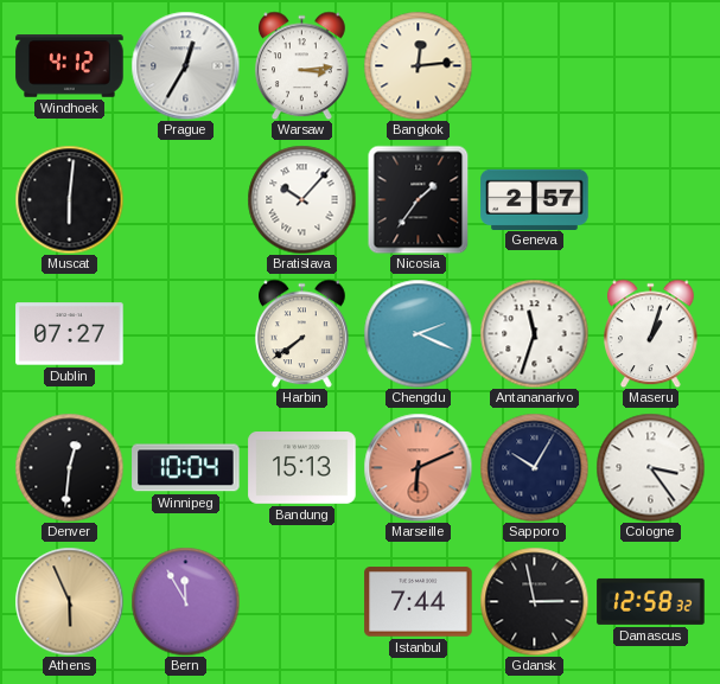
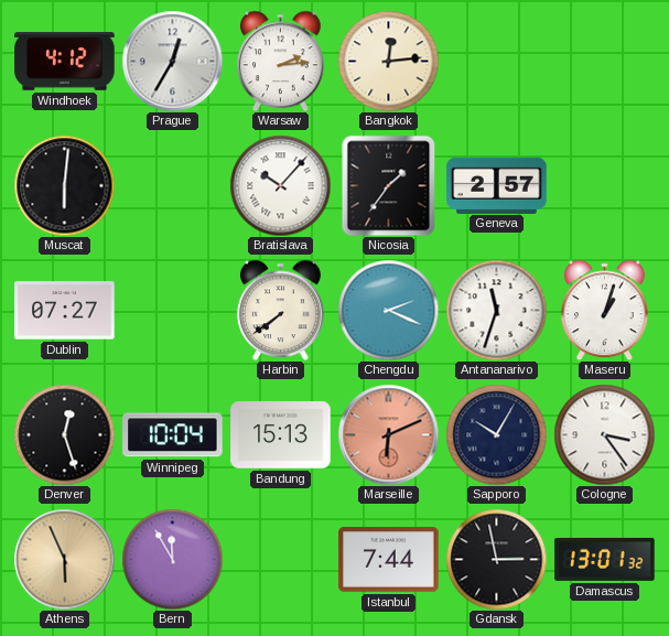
Warsaw: 3:14 -> 2:14
Denver: 12:31 -> 12:27
Damascus: 12:58 -> 13:01
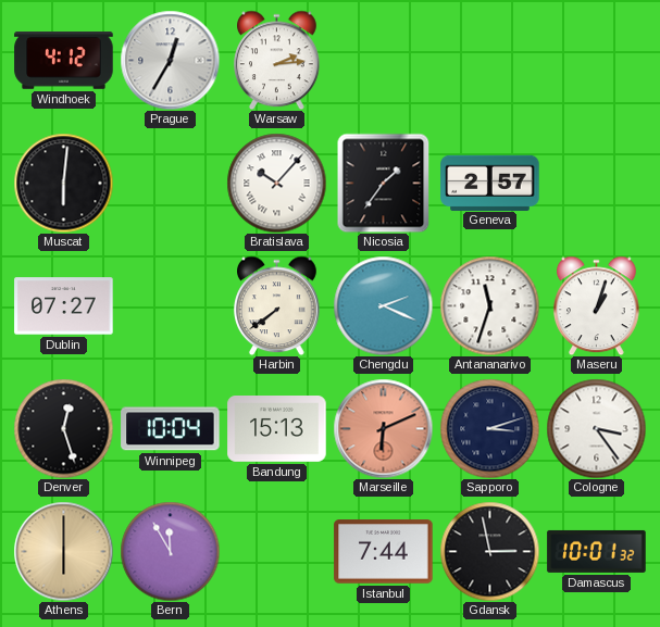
Bangkok: 12:14 -> none
Sapporo: 10:05 -> 3:12
Athens: 5:56 -> 6:00
Damascus: 13:01 -> 10:01
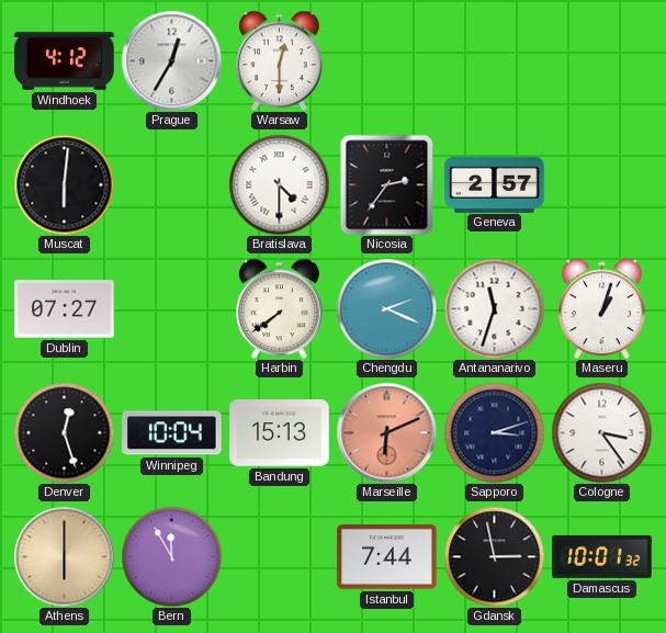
Warsaw: 2:14 -> 12:30
Bratislava: 10:07 -> 4:30
Nicosia: 1:36 -> 2:36
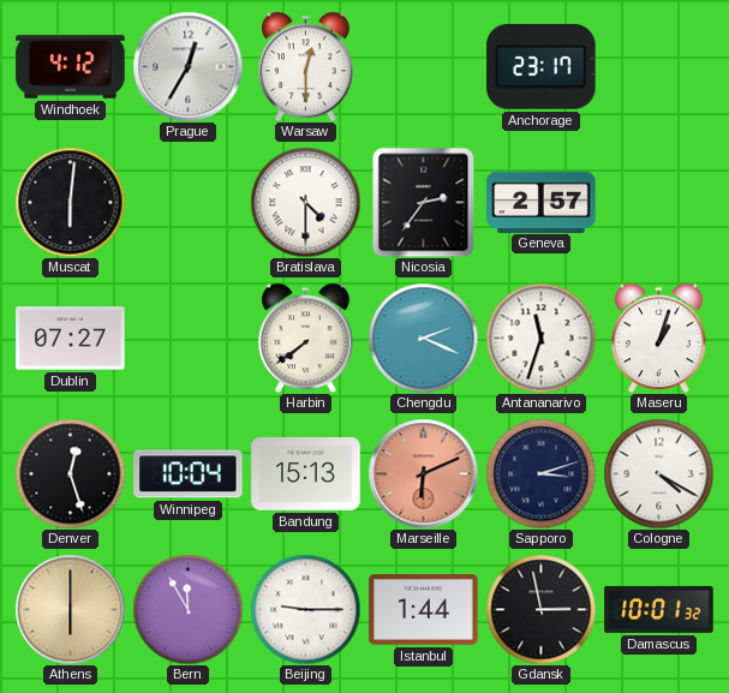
Anchorage: none -> 23:17
Cologne: 3:24 -> 4:20
Beijing: none -> 9:15
Istanbul: 7:44 -> 1:44
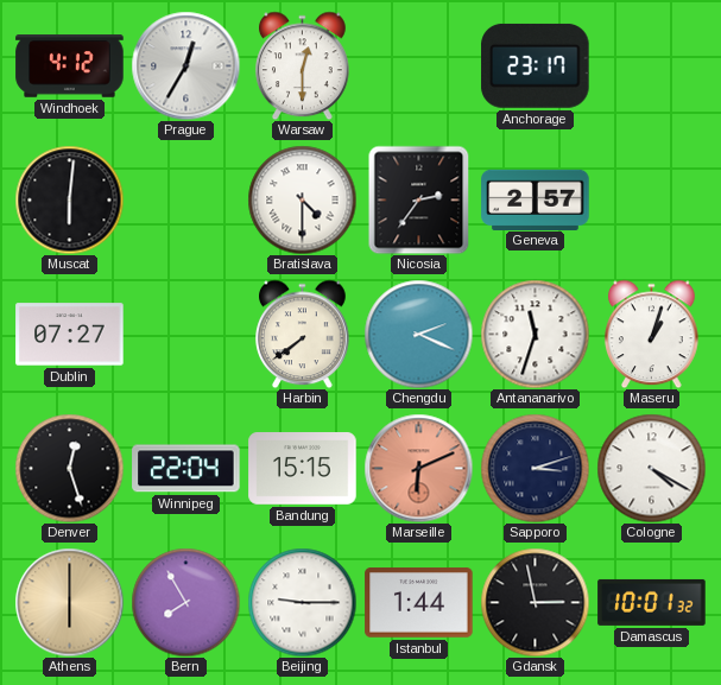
Winnipeg: 10:04 -> 22:04
Bandung: 15:13 -> 15:15
Bern: 11:55 -> 7:55
